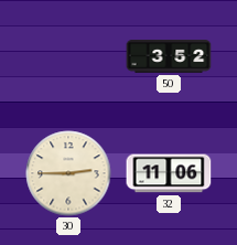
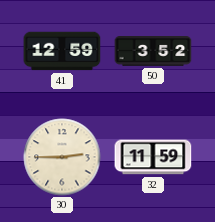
41: none -> 12:59
32: 11:06 -> 11:59
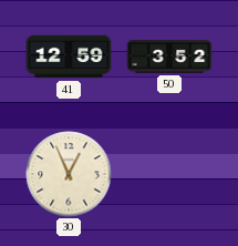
30: 2:45 -> 12:56
32: 11:59 -> none
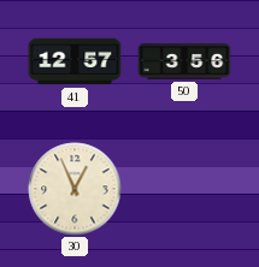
41: 12:59 -> 12:57
50: 3:52 -> 3:56
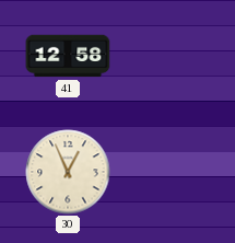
41: 12:57 -> 12:58
50: 3:56 -> none
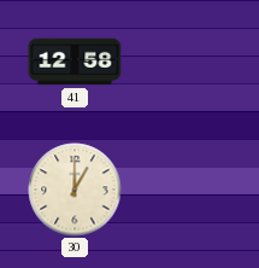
30: 12:56 -> 1:00
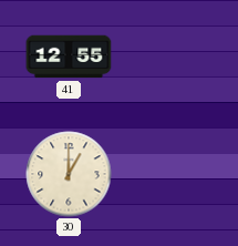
41: 12:58 -> 12:55
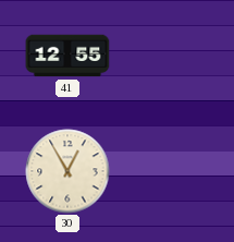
30: 1:00 -> 12:55
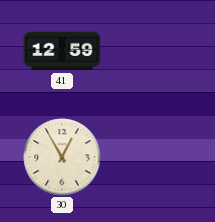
41: 12:55 -> 12:59
